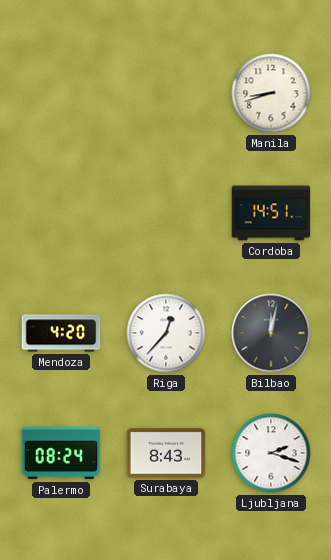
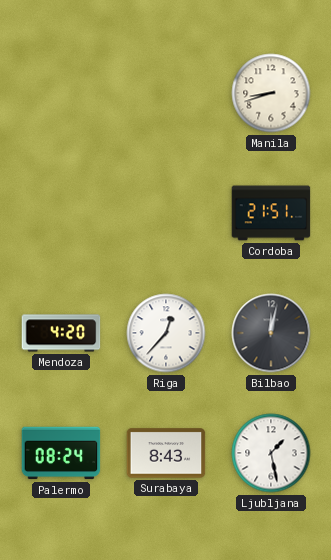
Cordoba: 14:51 -> 21:51
Ljubljana: 2:18 -> 1:28
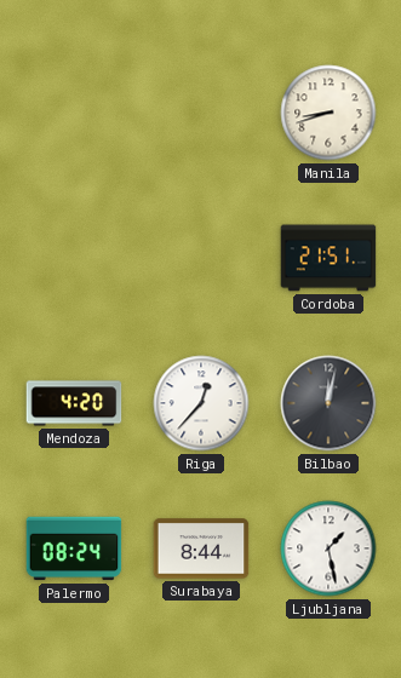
Surabaya: 8:43 -> 8:44
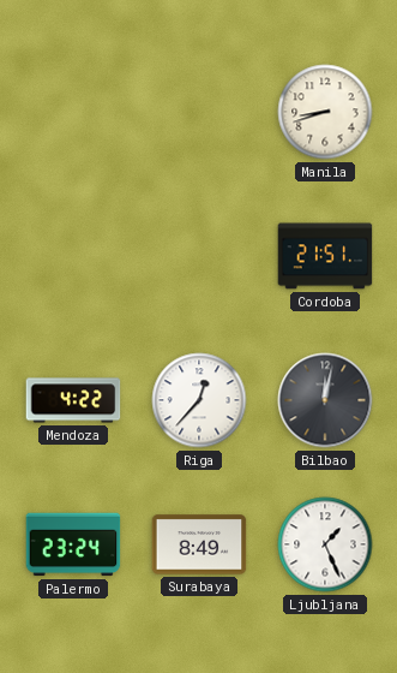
Mendoza: 4:20 -> 4:22
Palermo: 08:24 -> 23:24
Surabaya: 8:44 -> 8:49
Ljubljana: 1:28 -> 1:26
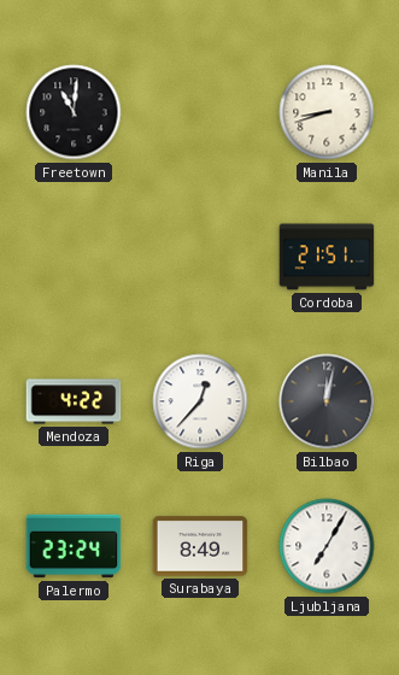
Freetown: none -> 11:01
Ljubljana: 1:26 -> 7:05
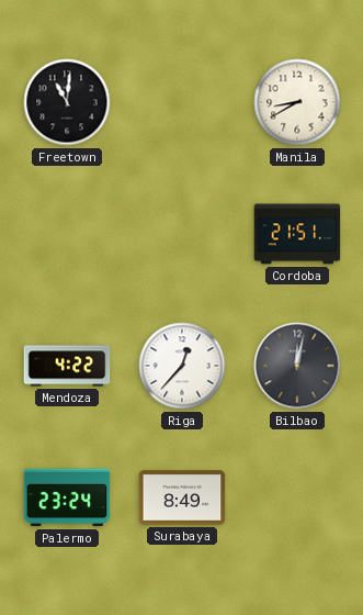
Manila: 8:42 -> 8:40
Ljubljana: 7:05 -> none
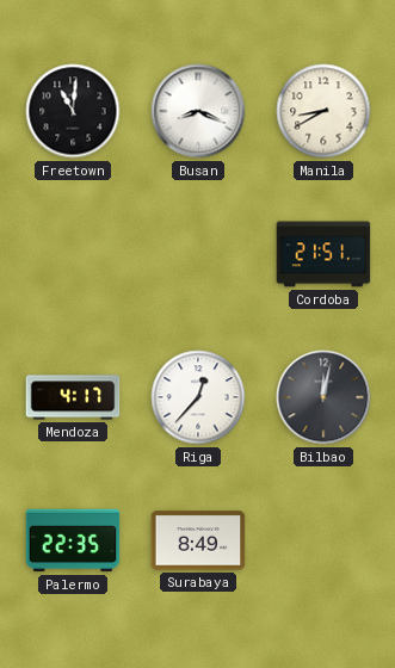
Busan: none -> 8:19
Mendoza: 4:22 -> 4:17
Palermo: 23:24 -> 22:35
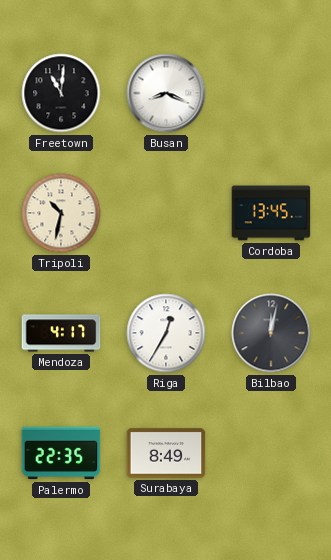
Manila: 8:40 -> none
Tripoli: none -> 10:32
Cordoba: 21:51 -> 13:45
Riga: 12:37 -> 12:35
